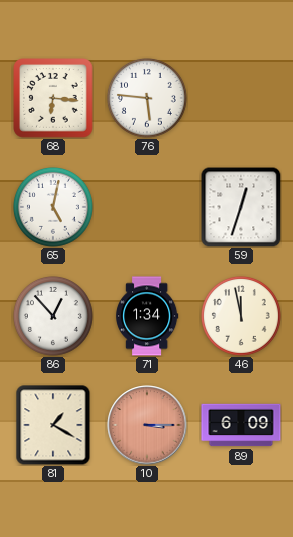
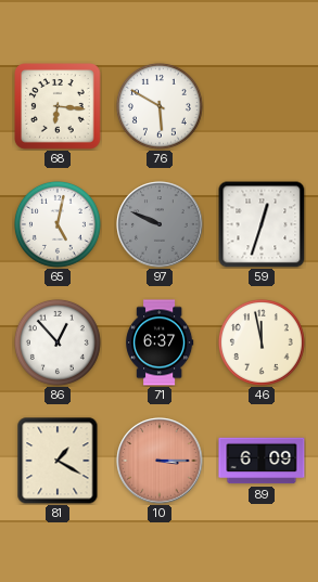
76: 5:46 -> 5:50
97: none -> 9:49
71: 1:34 -> 6:37
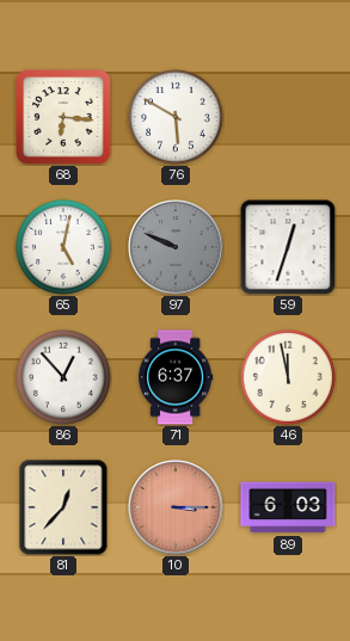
81: 1:20 -> 12:37
89: 6:09 -> 6:03
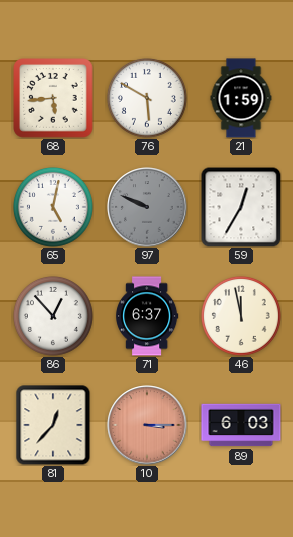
68: 6:16 -> 5:44
21: none -> 1:59
59: 12:33 -> 12:35
